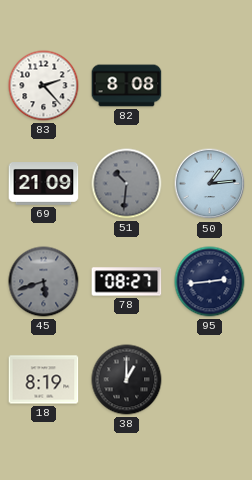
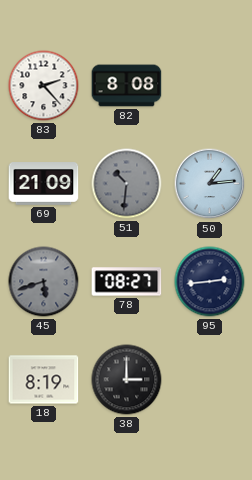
38: 1:00 -> 3:00
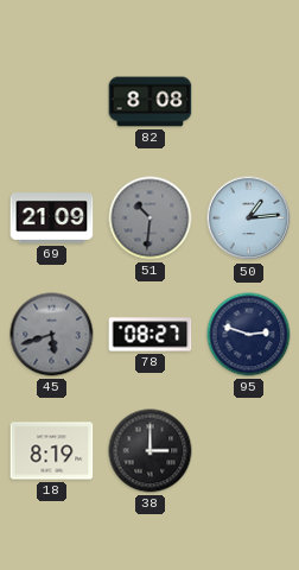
83: 2:23 -> none
95: 2:44 -> 2:48
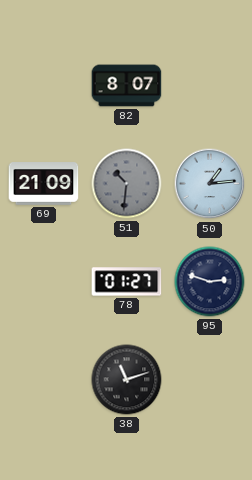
82: 8:08 -> 8:07
45: 5:42 -> none
78: 08:27 -> 01:27
18: 8:19 -> none
38: 3:00 -> 11:12
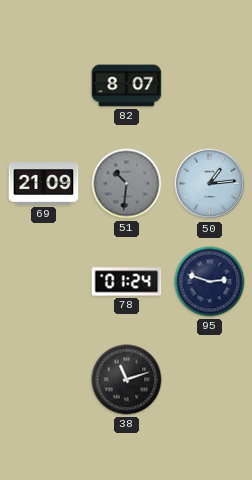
78: 01:27 -> 01:24
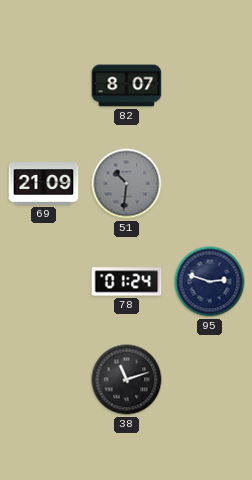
50: 1:14 -> none
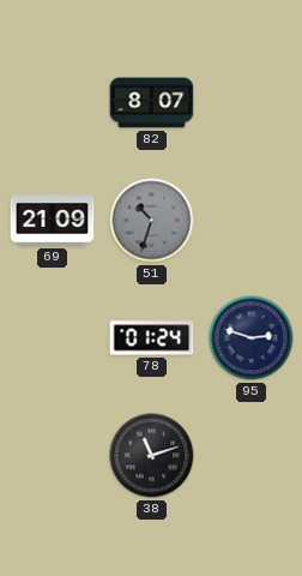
51: 10:31 -> 10:33
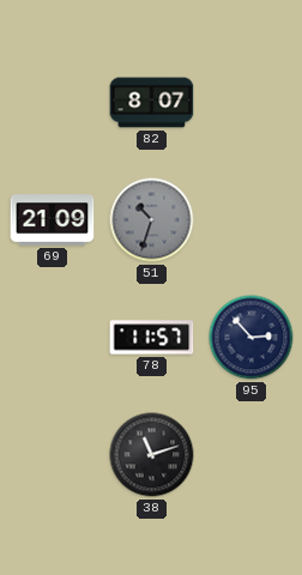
78: 01:24 -> 11:57
95: 2:48 -> 2:53
